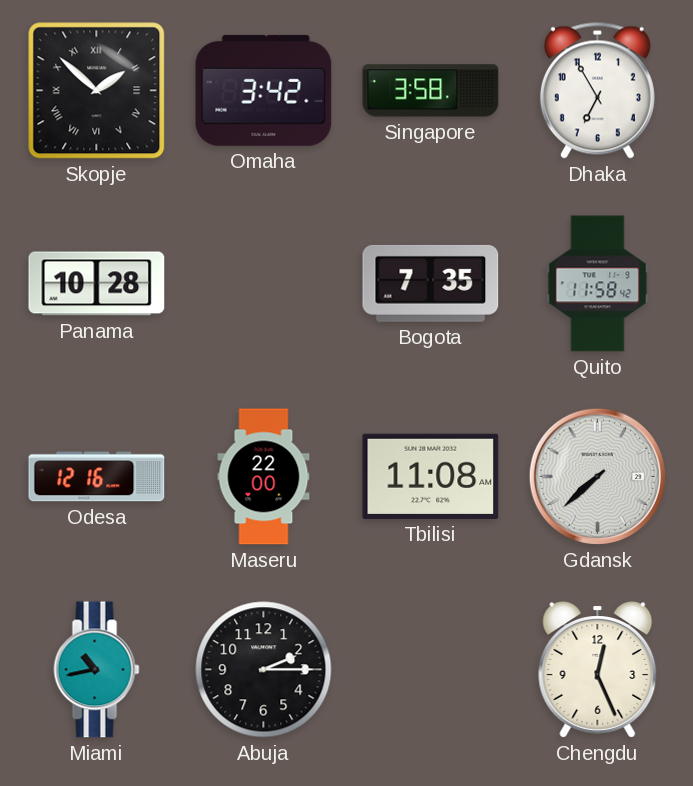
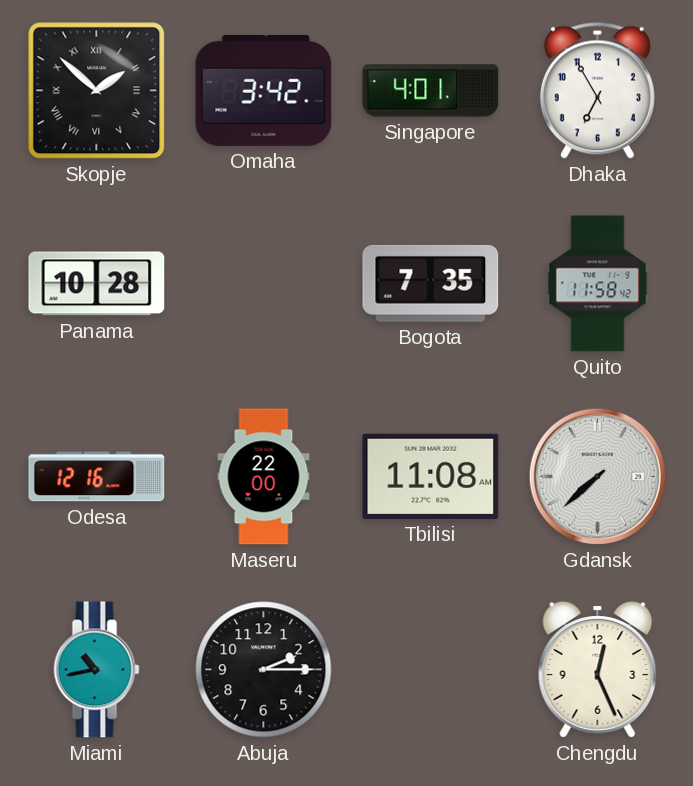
Singapore: 3:58 -> 4:01
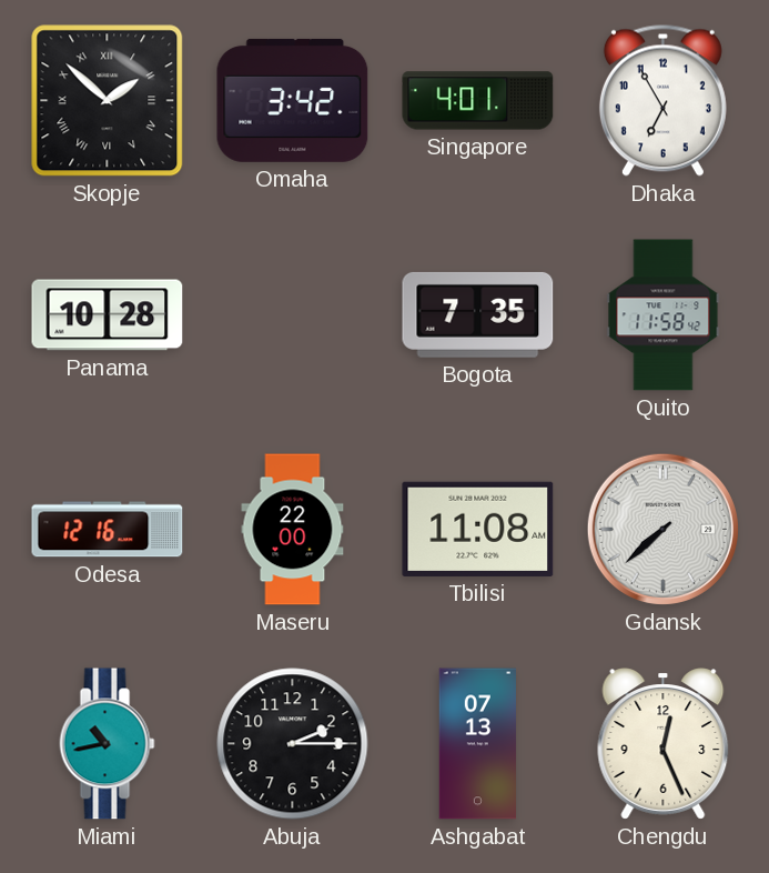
Ashgabat: none -> 07:13
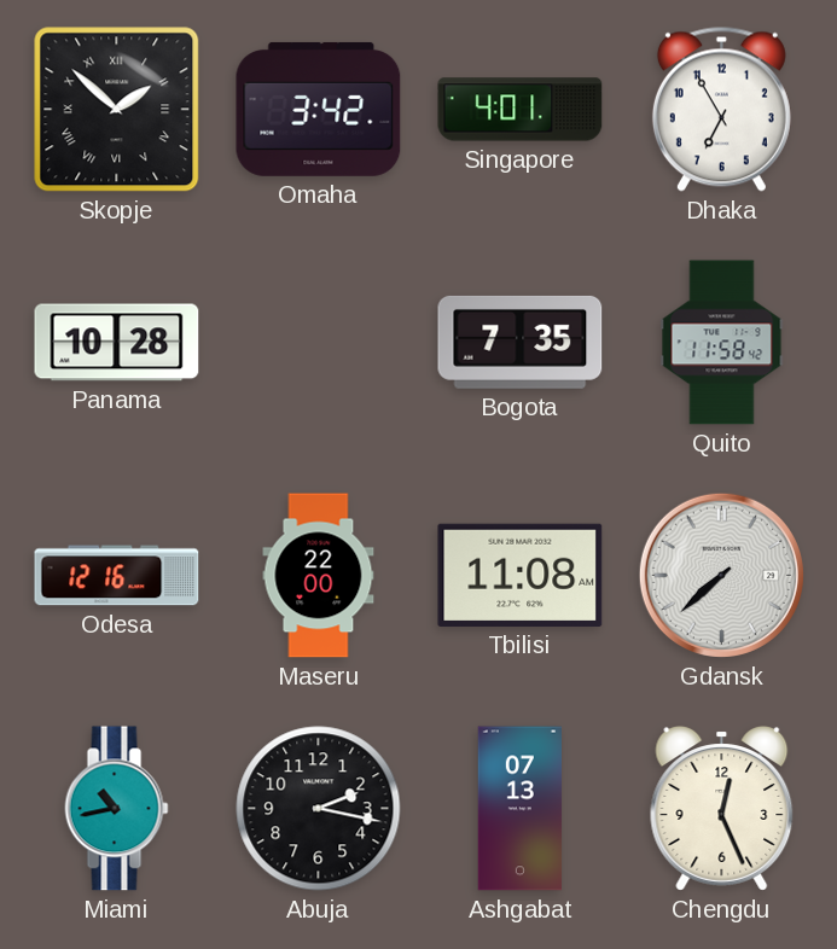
Abuja: 2:15 -> 2:17
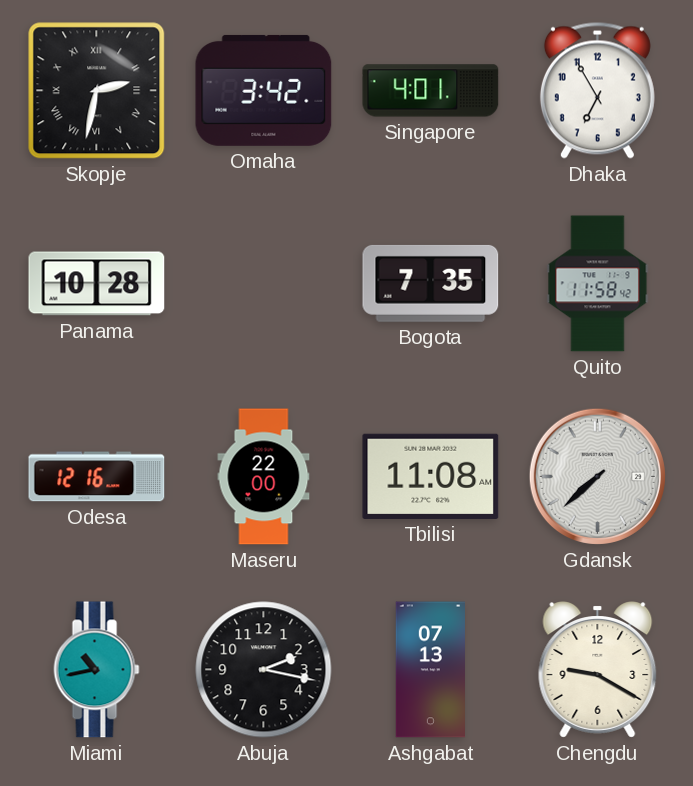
Skopje: 1:52 -> 2:32
Chengdu: 12:26 -> 9:20
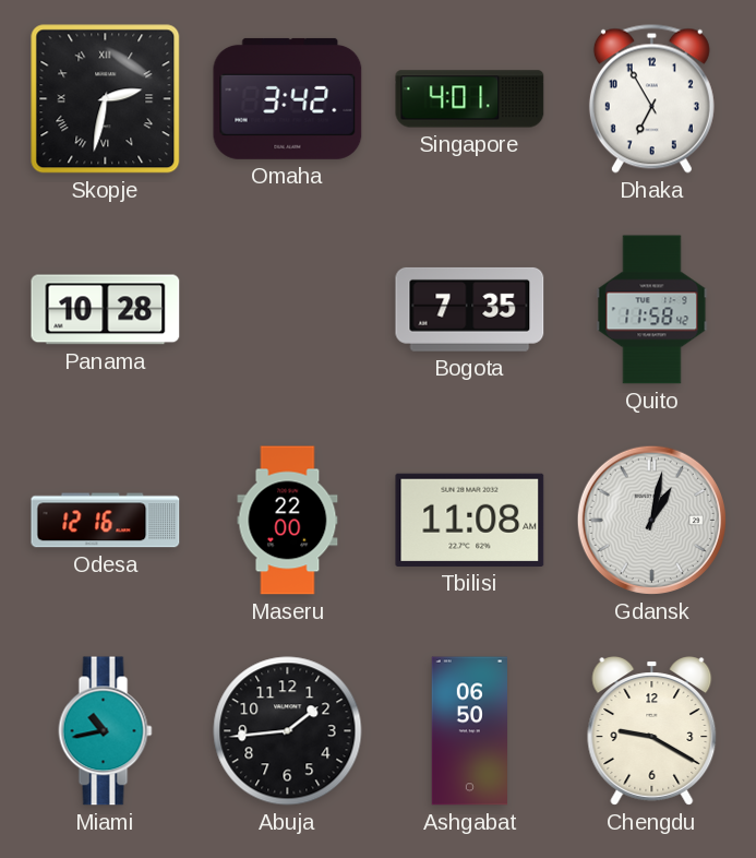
Gdansk: 7:38 -> 1:02
Abuja: 2:17 -> 1:44
Ashgabat: 07:13 -> 06:50
